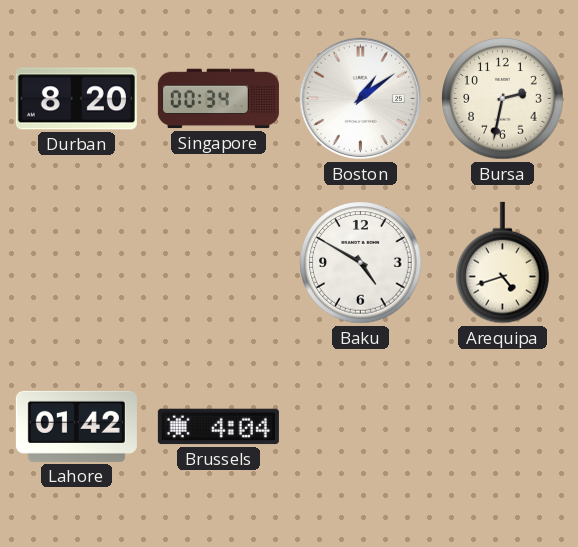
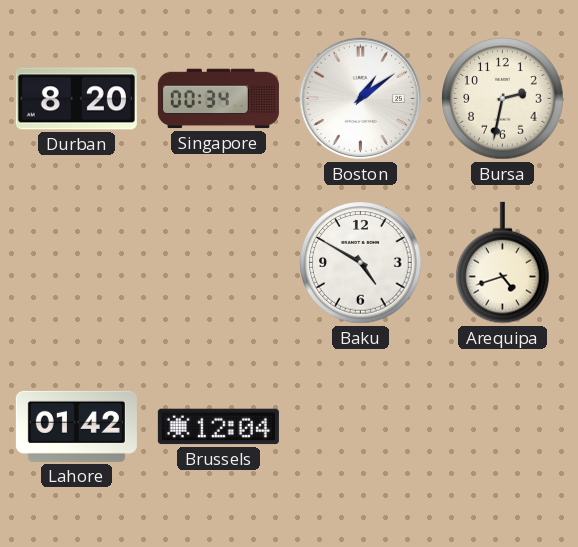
Brussels: 4:04 -> 12:04
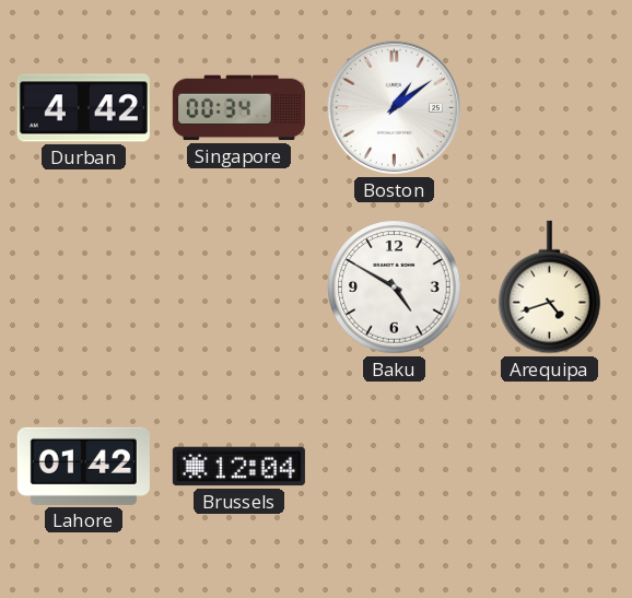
Durban: 8:20 -> 4:42
Bursa: 2:32 -> none
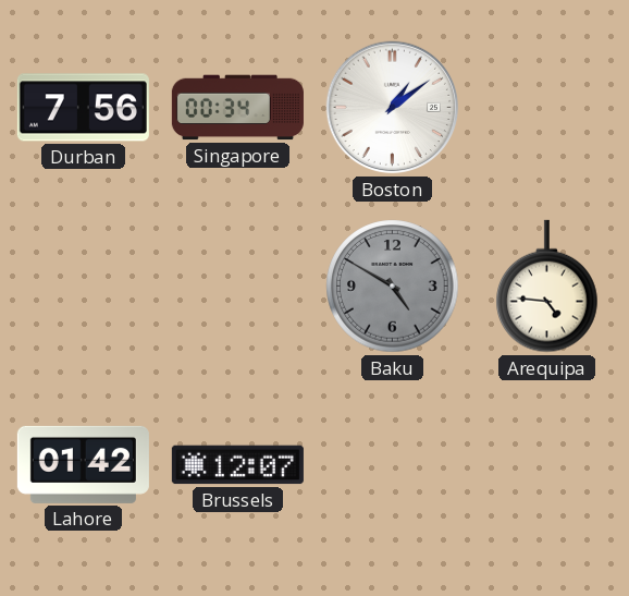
Durban: 4:42 -> 7:56
Baku dial: white -> grey
Arequipa: 4:42 -> 4:46
Brussels: 12:04 -> 12:07
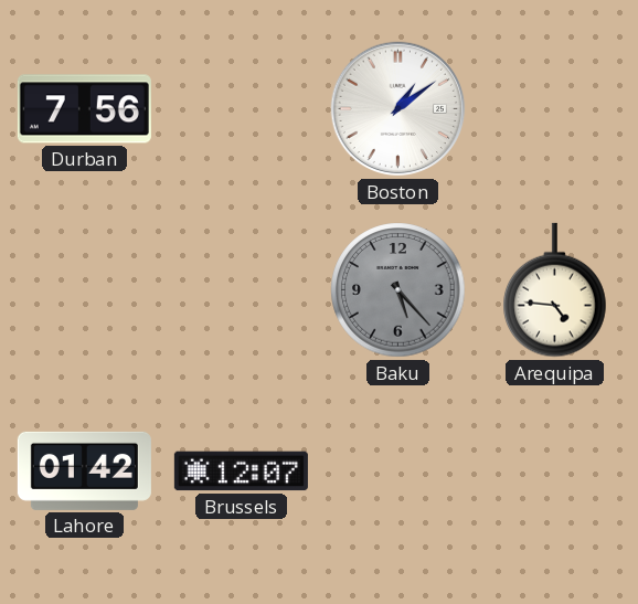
Singapore: 00:34 -> none
Baku: 4:50 -> 5:23
